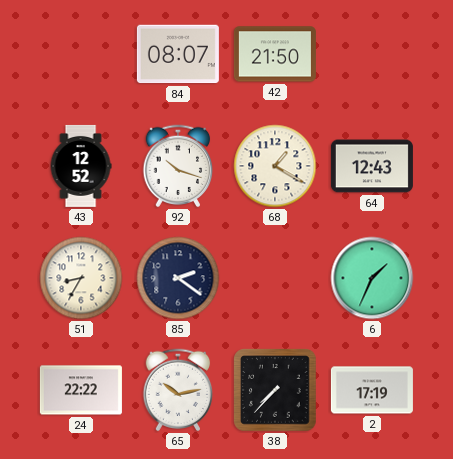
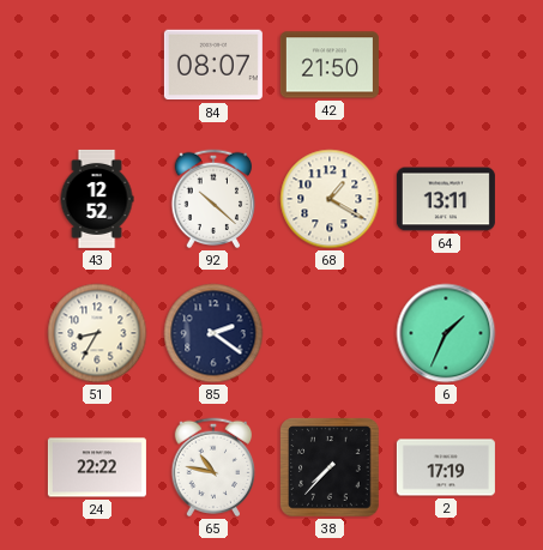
92: 10:18 -> 10:22
64: 12:43 -> 13:11
65: 10:13 -> 10:47
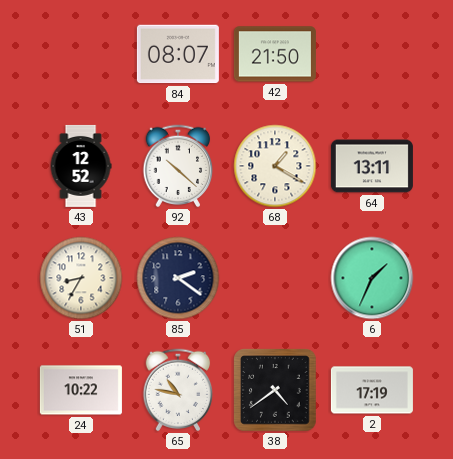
24: 22:22 -> 10:22
38: 7:37 -> 4:39
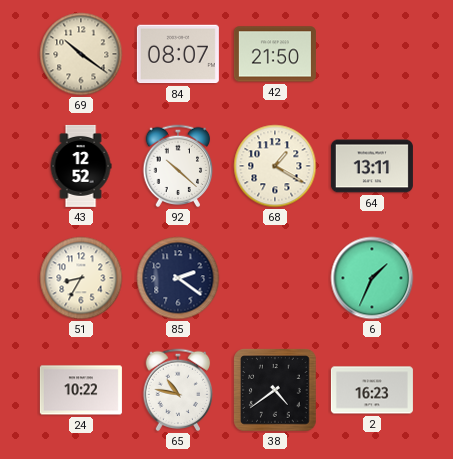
69: none -> 10:21
2: 17:19 -> 16:23
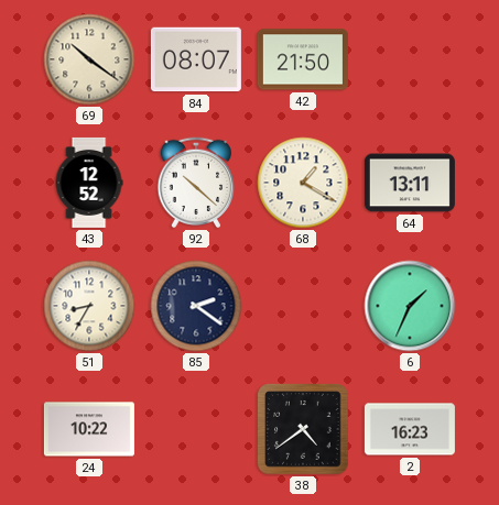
65: 10:47 -> none
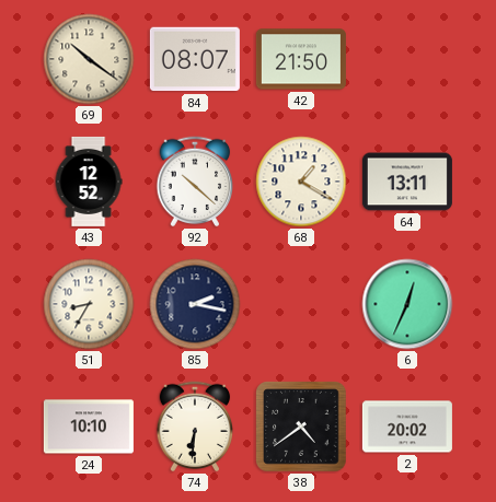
85: 2:21 -> 2:17
6: 1:34 -> 12:34
24: 10:22 -> 10:10
74: none -> 6:31
2: 16:23 -> 20:02
